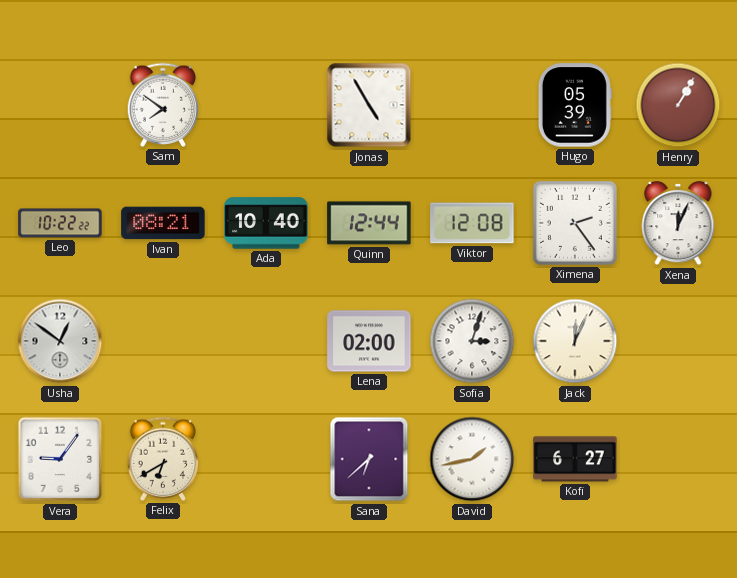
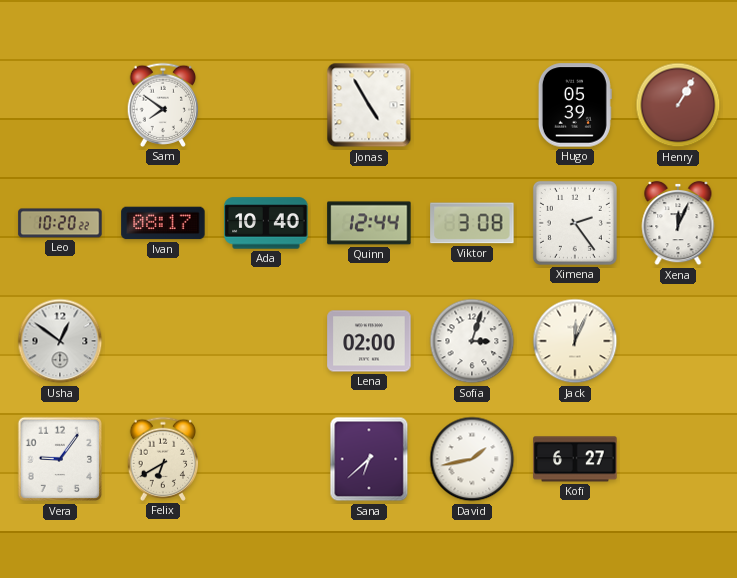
Leo: 10:22 -> 10:20
Ivan: 08:21 -> 08:17
Viktor: 12:08 -> 3:08
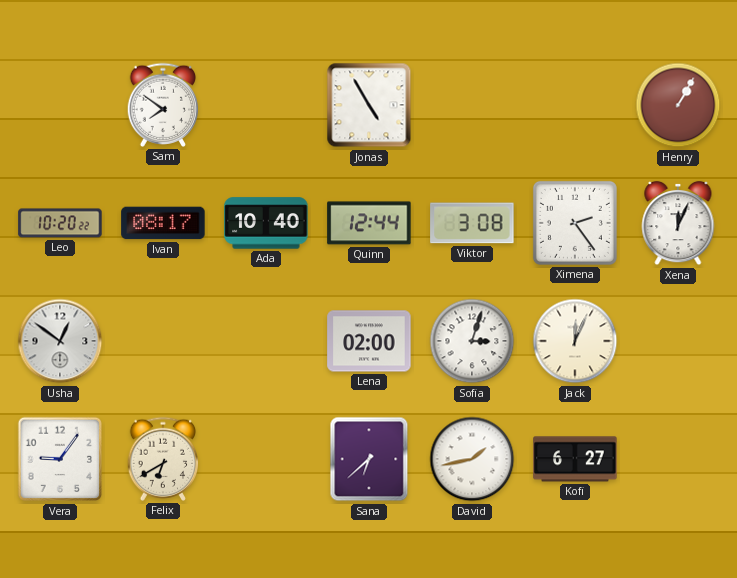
Hugo: 05:39 -> none
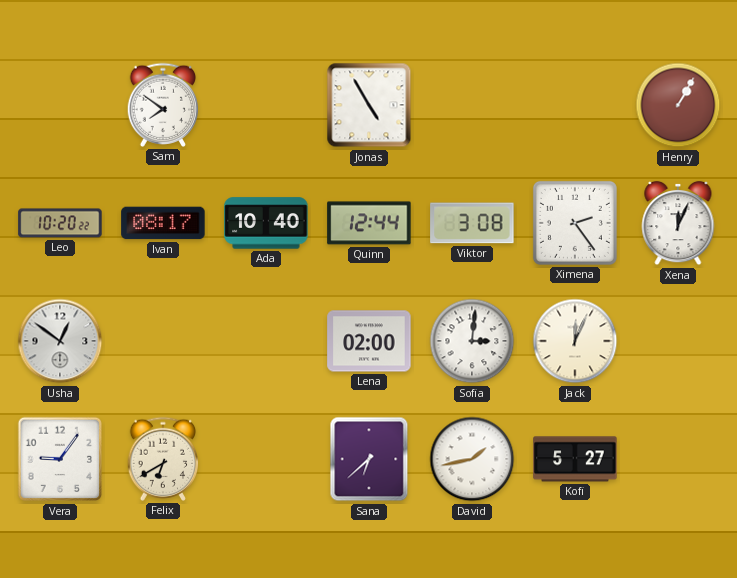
Sofia: 3:03 -> 3:01
Kofi: 6:27 -> 5:27
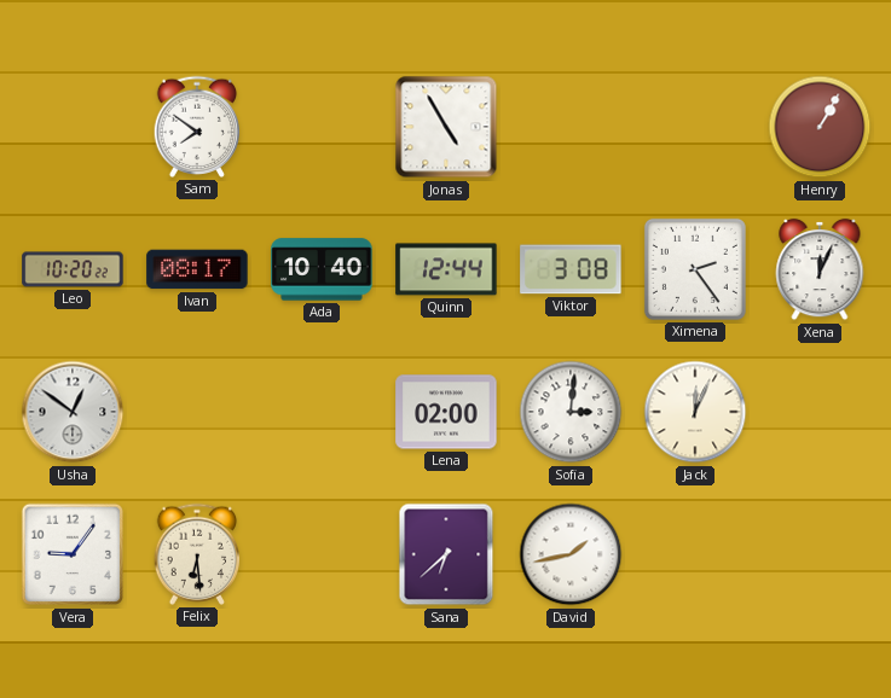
Felix: 6:40 -> 6:29
Kofi: 5:27 -> none
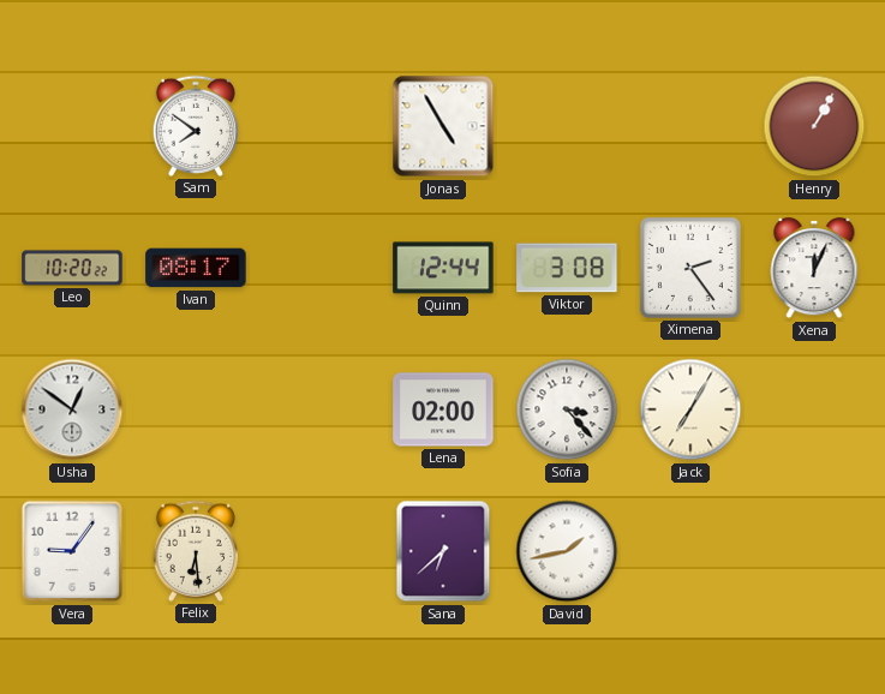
Ada: 10:40 -> none
Sofia: 3:01 -> 3:23
Jack: 12:04 -> 7:05
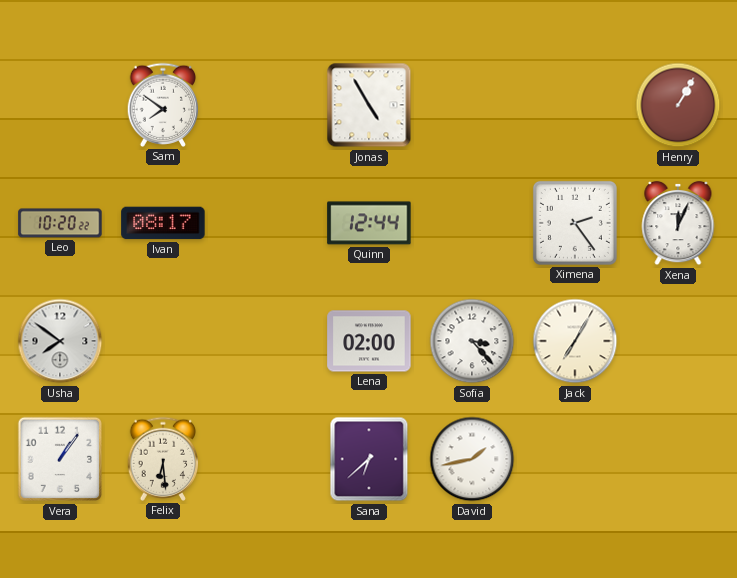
Viktor: 3:08 -> none
Usha: 12:51 -> 7:51
Vera: 9:06 -> 1:06
